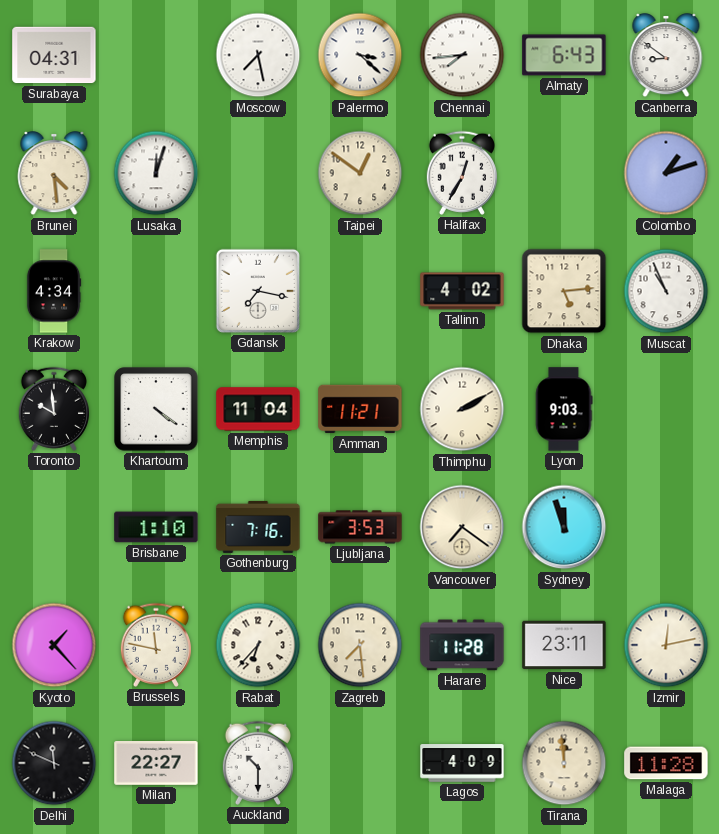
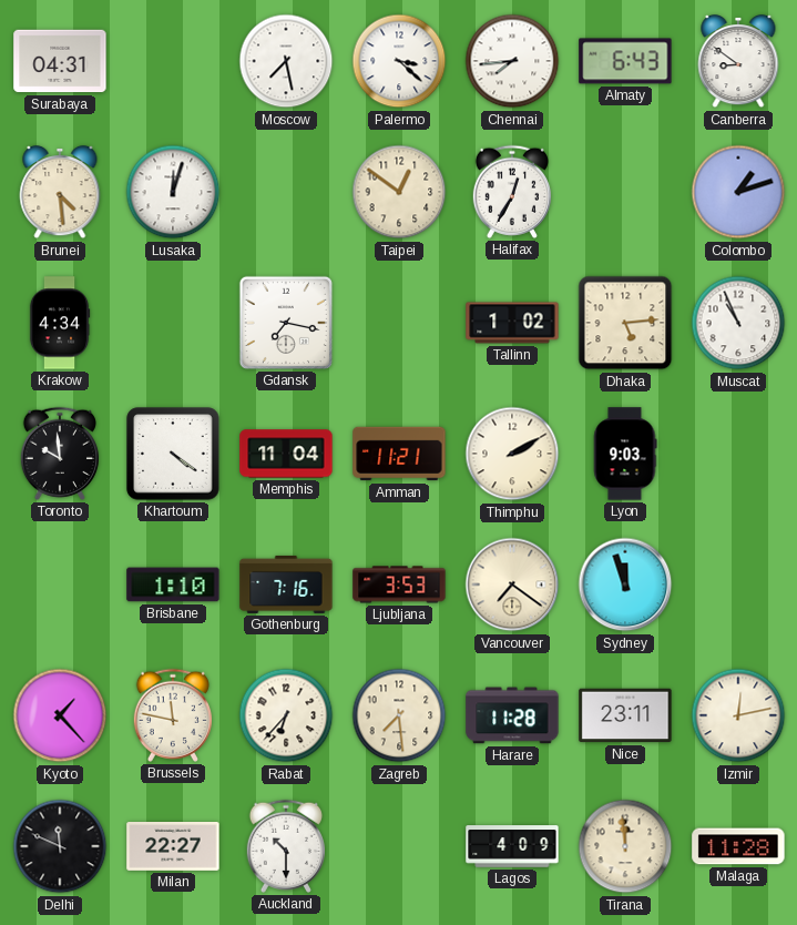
Tallinn: 4:02 -> 1:02
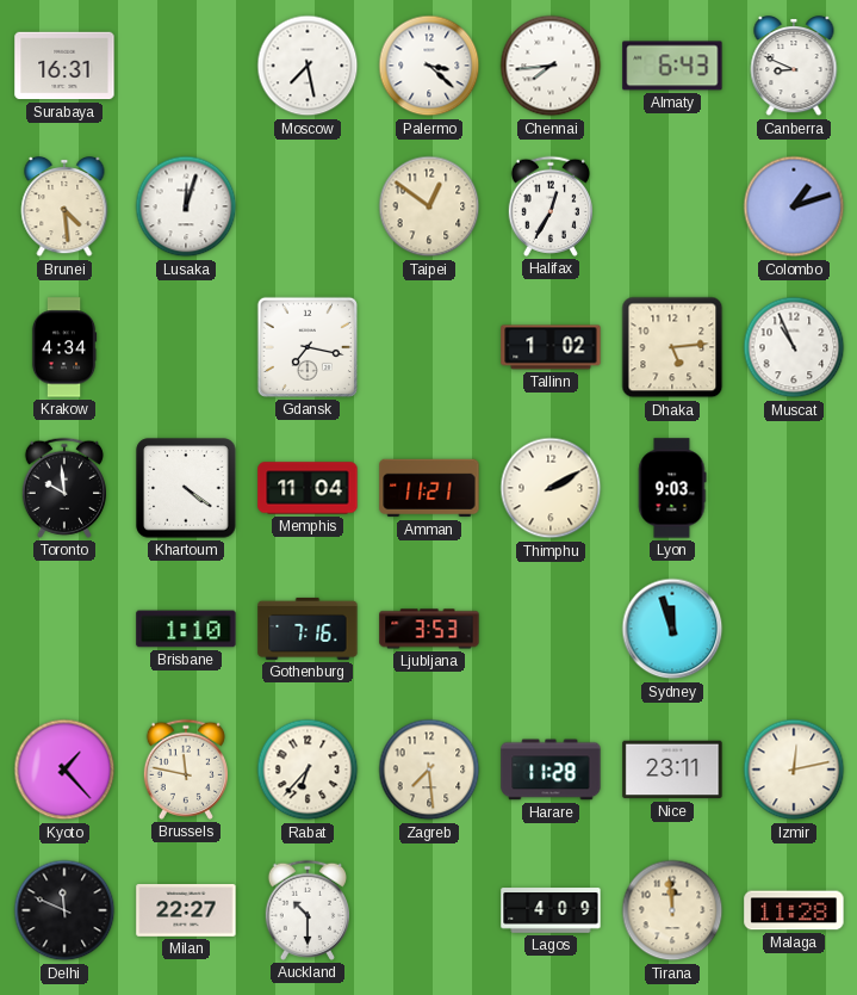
Surabaya: 04:31 -> 16:31
Canberra: 8:51 -> 8:49
Vancouver: 7:21 -> none
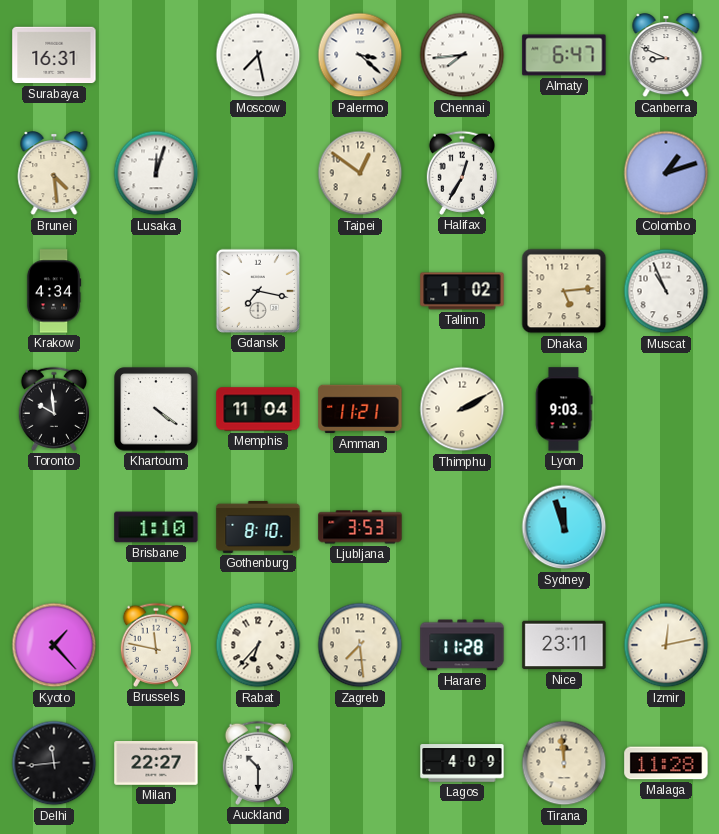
Almaty: 6:43 -> 6:47
Gothenburg: 7:16 -> 8:10
Delhi: 11:49 -> 11:44
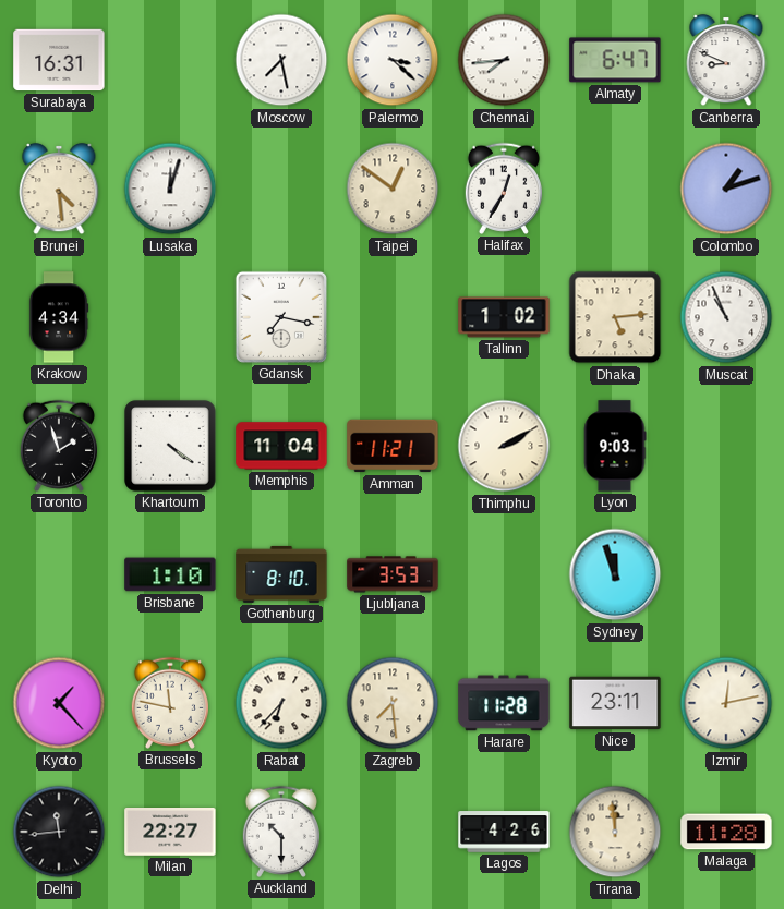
Toronto: 9:59 -> 1:57
Lagos: 4:09 -> 4:26
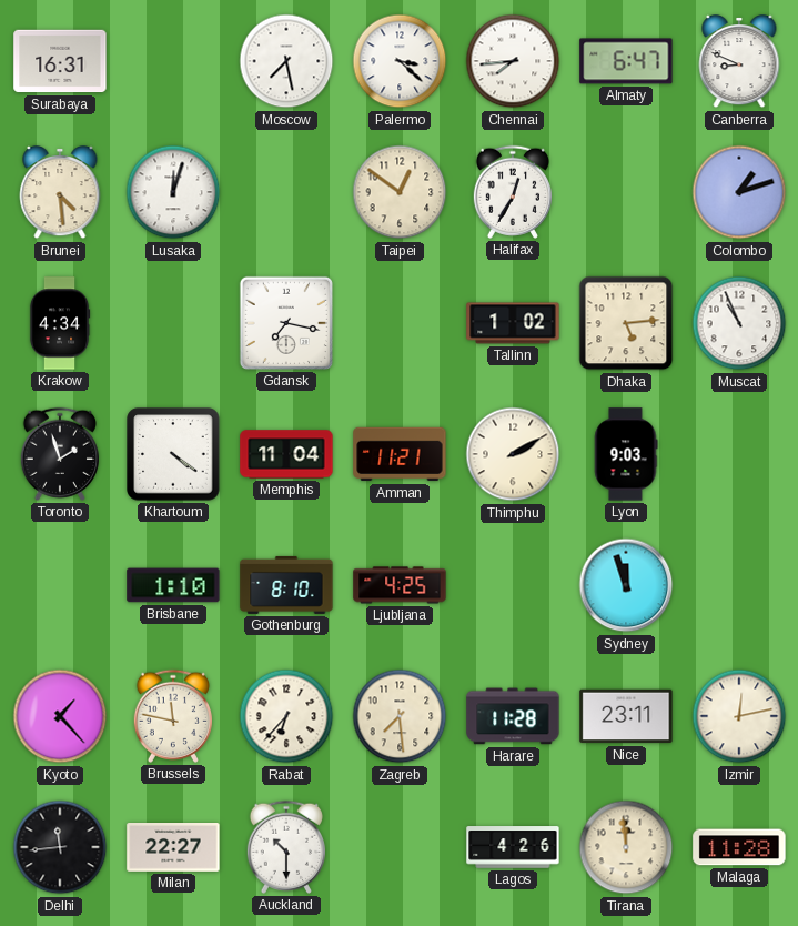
Ljubljana: 3:53 -> 4:25
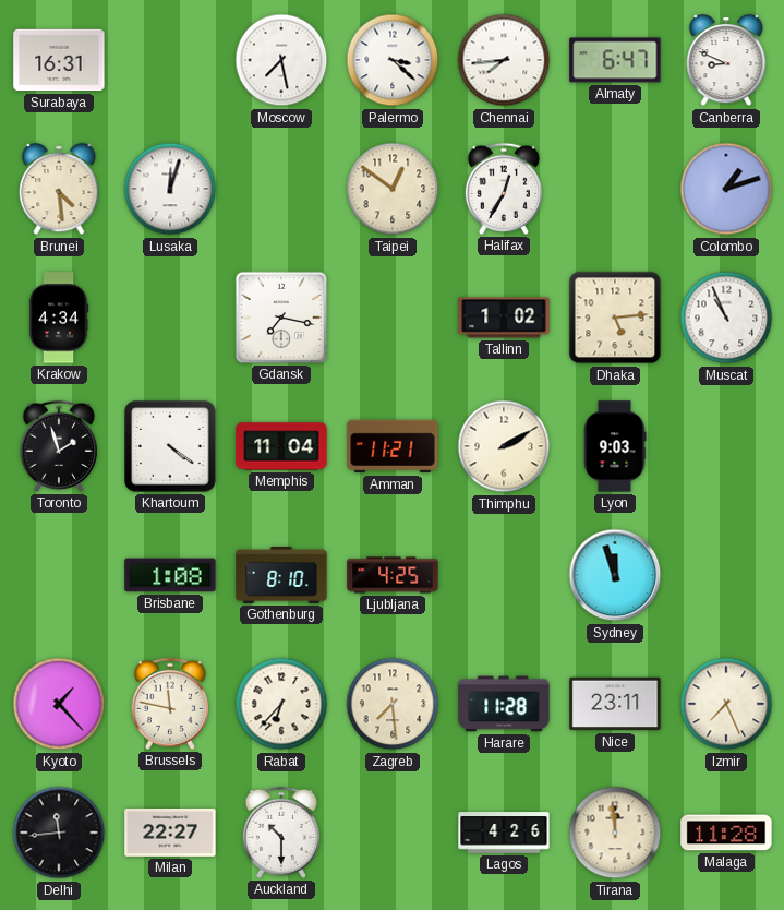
Brisbane: 1:10 -> 1:08
Izmir: 12:13 -> 7:26
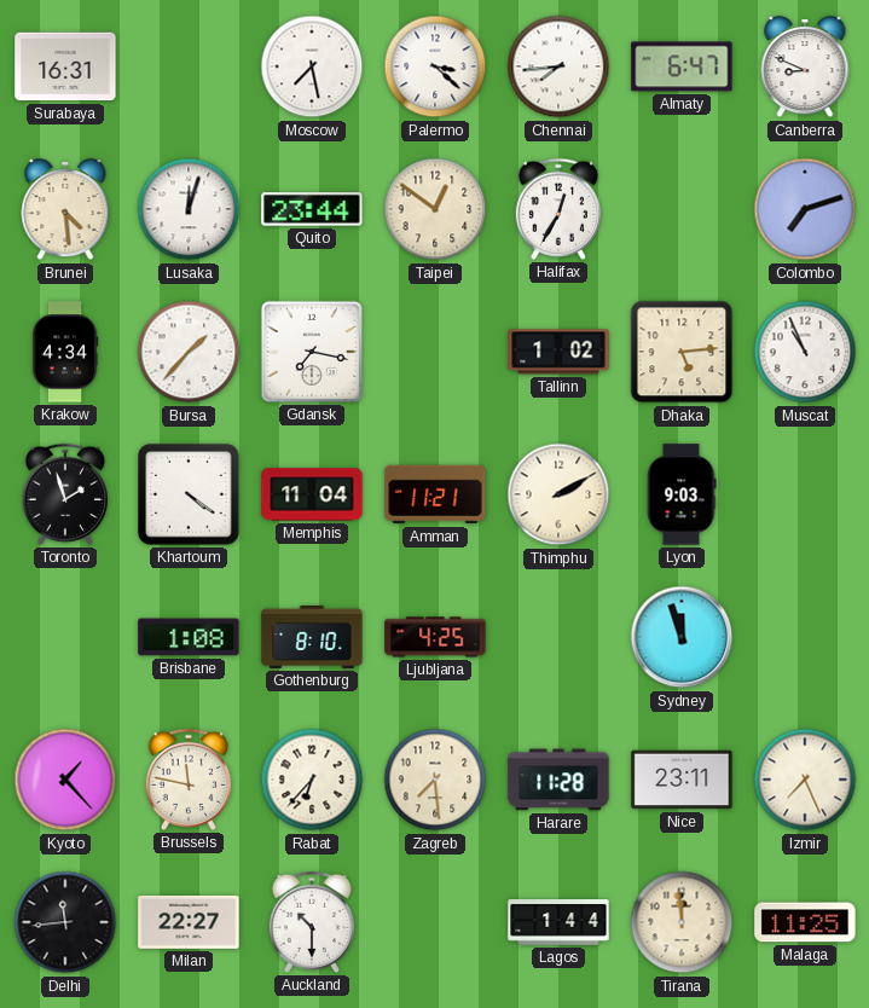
Quito: none -> 23:44
Colombo: 1:12 -> 7:12
Bursa: none -> 1:37
Lagos: 4:26 -> 1:44
Malaga: 11:28 -> 11:25
